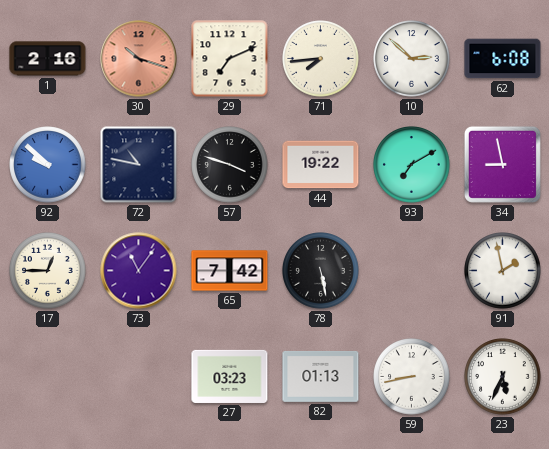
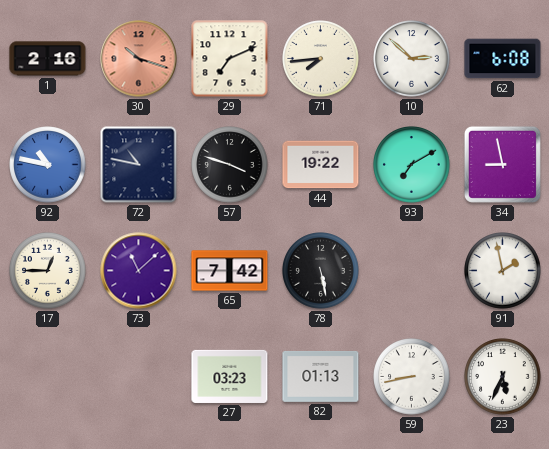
92: 9:52 -> 10:47
73: 11:06 -> 11:08
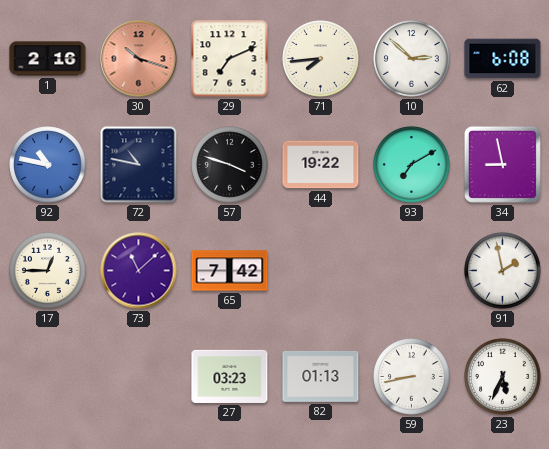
78: 5:28 -> none
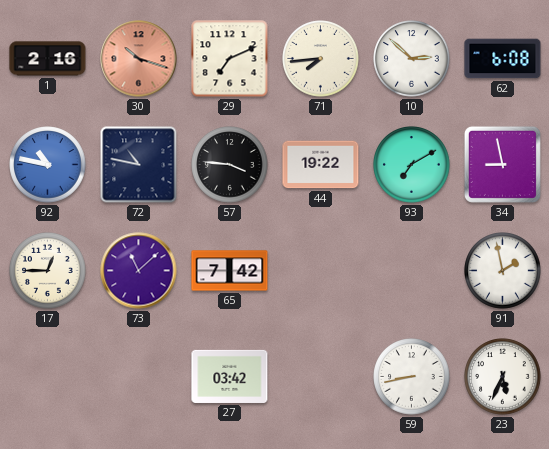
57: 3:48 -> 3:46
27: 03:23 -> 03:42
82: 01:13 -> none
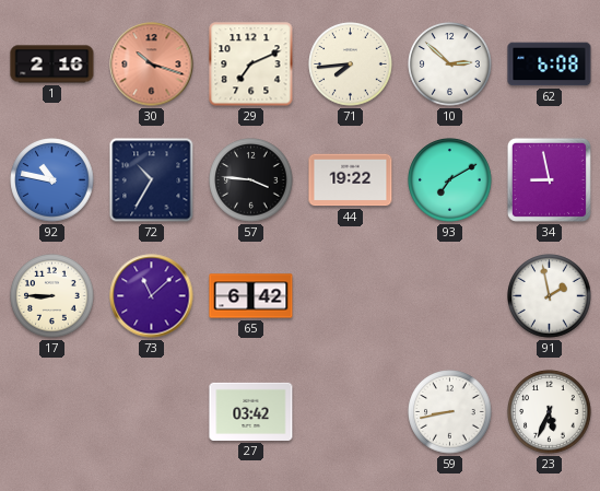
72: 10:47 -> 10:35
17: 12:45 -> 8:45
65: 7:42 -> 6:42
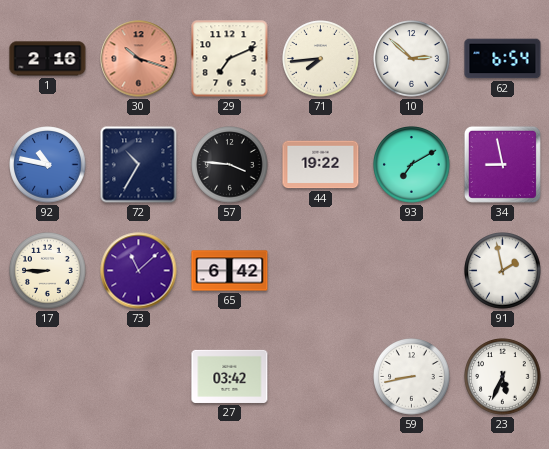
62: 6:08 -> 6:54
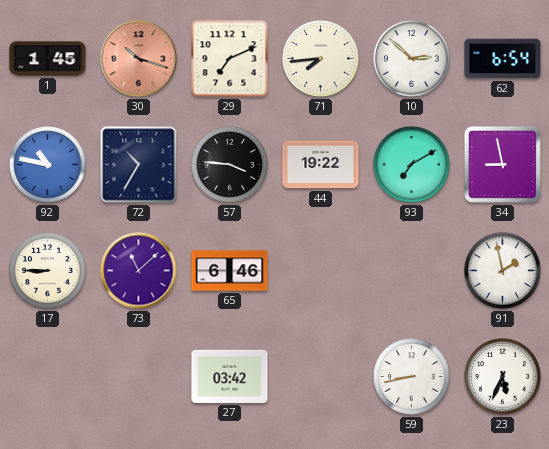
1: 2:16 -> 1:45
65: 6:42 -> 6:46
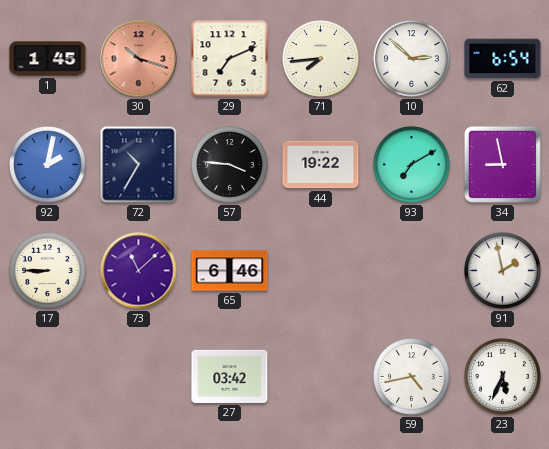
92: 10:47 -> 2:02
59: 8:43 -> 4:43
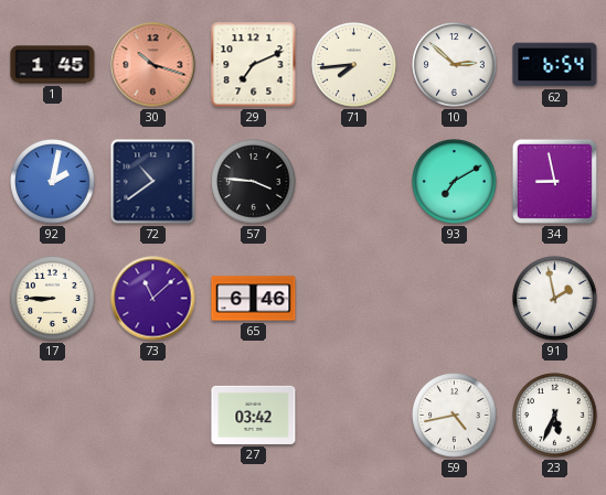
72: 10:35 -> 10:39
44: 19:22 -> none
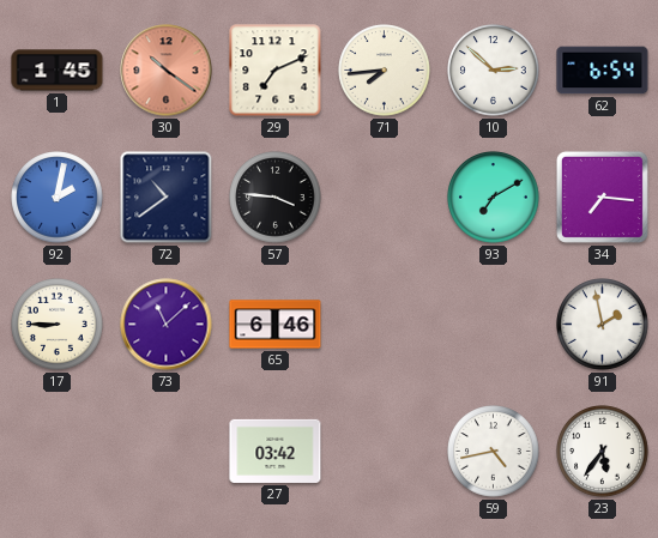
30: 10:18 -> 10:21
34: 8:58 -> 7:16
23: 5:34 -> 5:36
